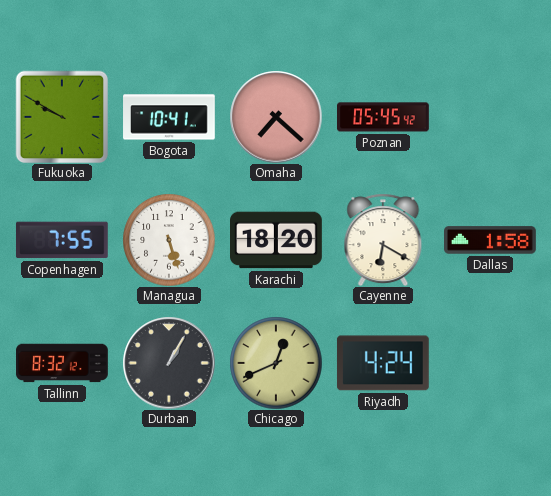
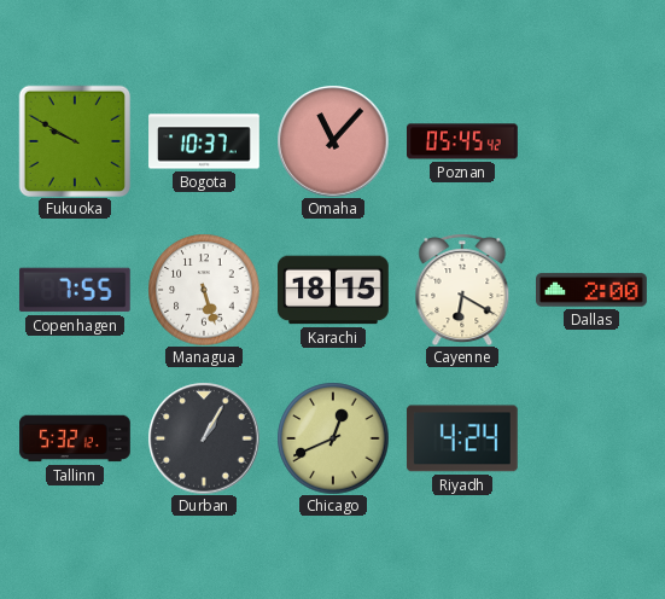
Bogota: 10:41 -> 10:37
Omaha: 7:22 -> 11:07
Karachi: 18:20 -> 18:15
Dallas: 1:58 -> 2:00
Tallinn: 8:32 -> 5:32
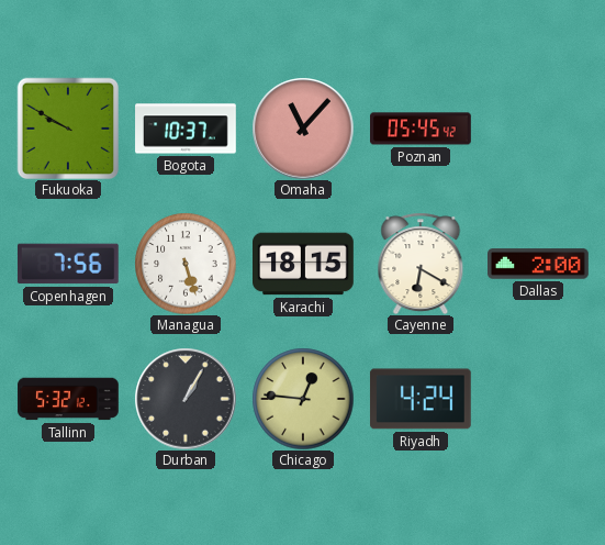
Copenhagen: 7:55 -> 7:56
Chicago: 12:41 -> 12:46
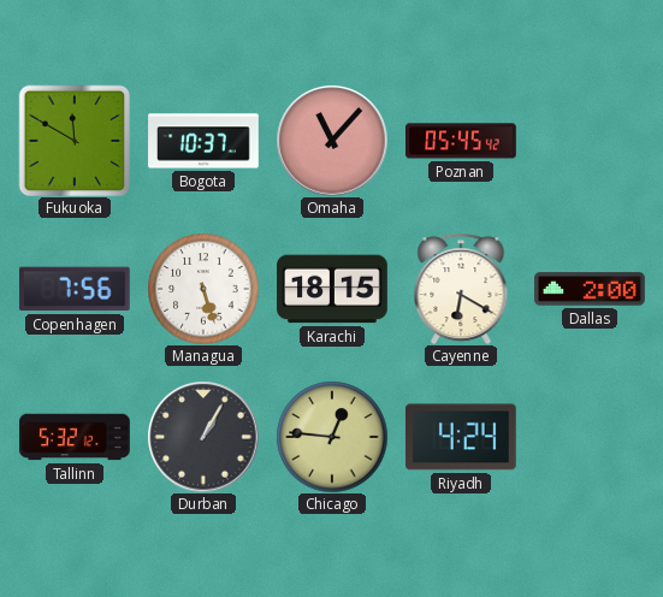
Fukuoka: 9:50 -> 11:50
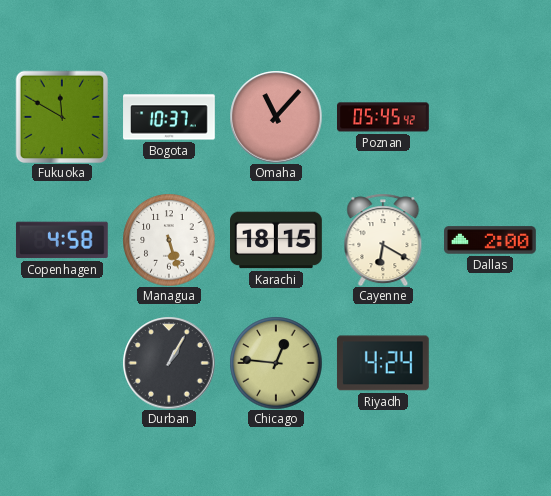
Copenhagen: 7:56 -> 4:58
Tallinn: 5:32 -> none
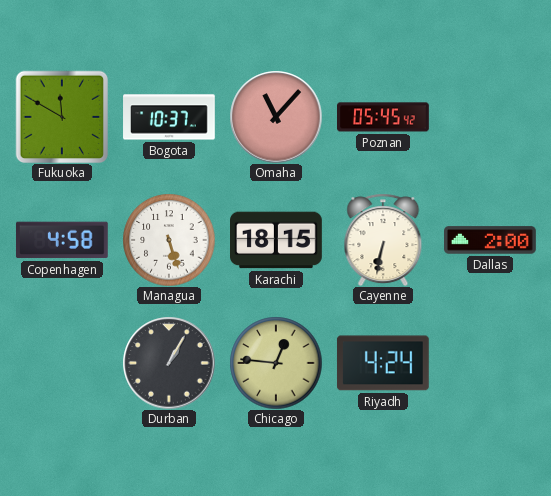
Cayenne: 6:20 -> 6:32
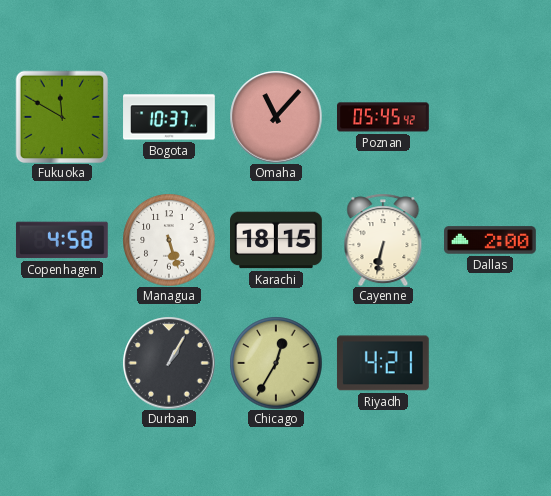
Chicago: 12:46 -> 12:35
Riyadh: 4:24 -> 4:21
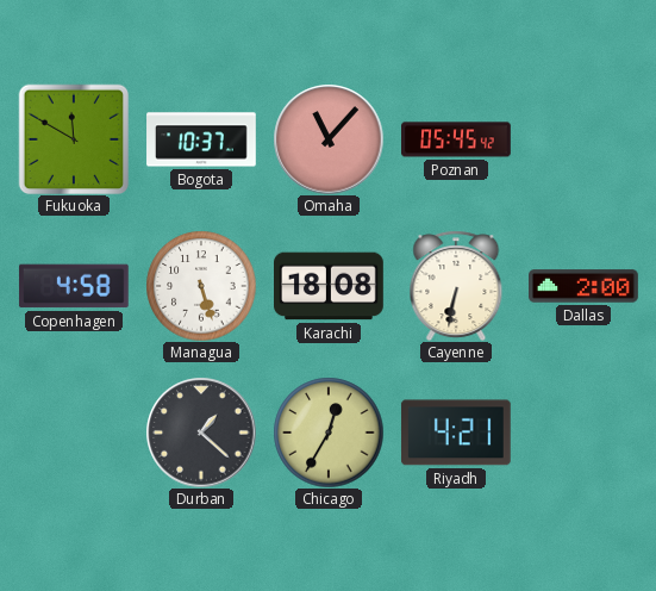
Karachi: 18:15 -> 18:08
Durban: 1:05 -> 1:22
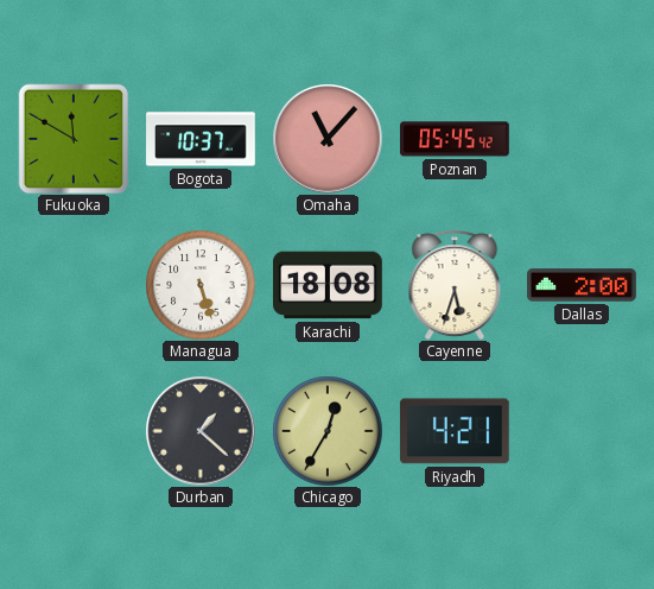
Copenhagen: 4:58 -> none
Cayenne: 6:32 -> 5:33
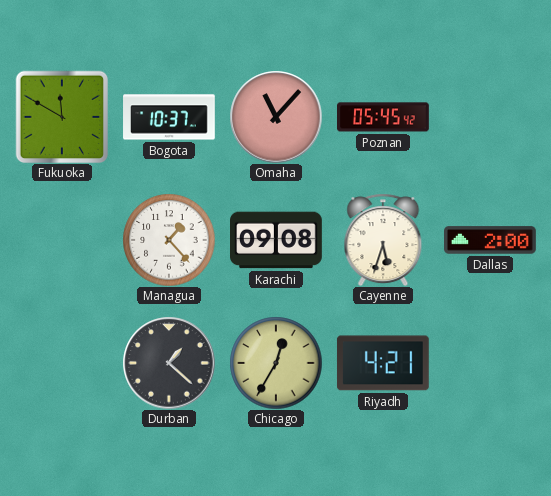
Managua: 5:27 -> 1:23
Karachi: 18:08 -> 09:08
